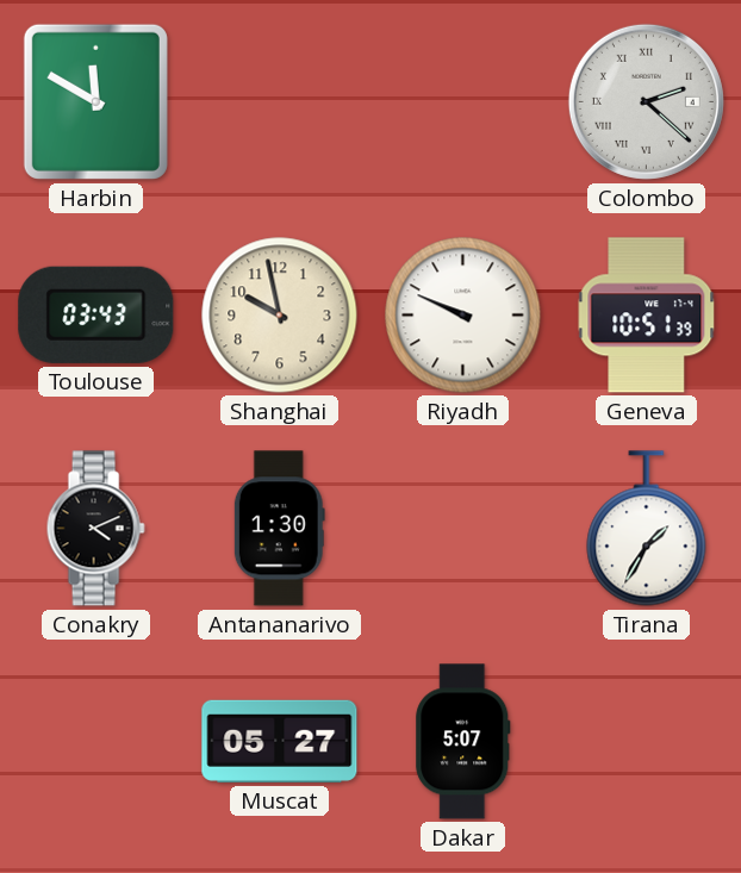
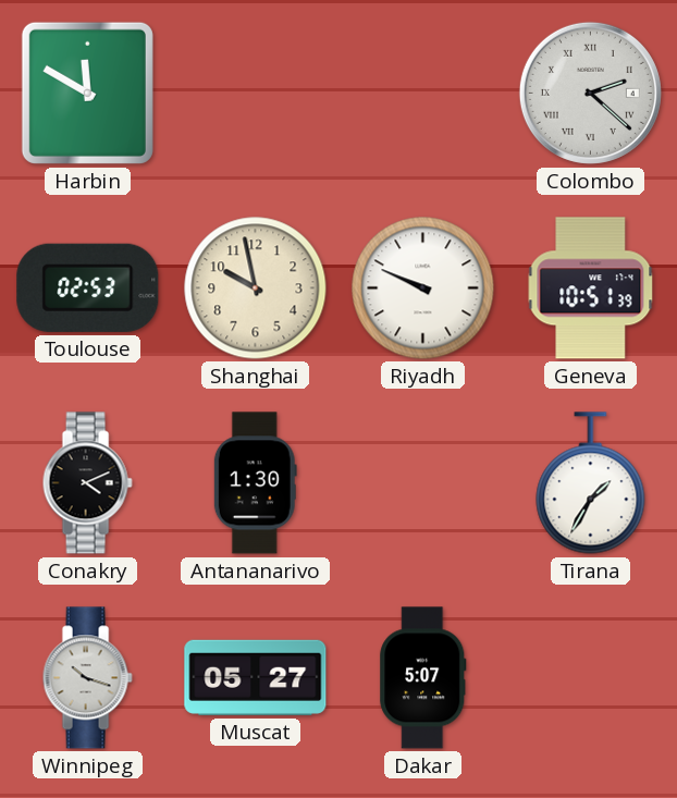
Toulouse: 03:43 -> 02:53
Winnipeg: none -> 10:18
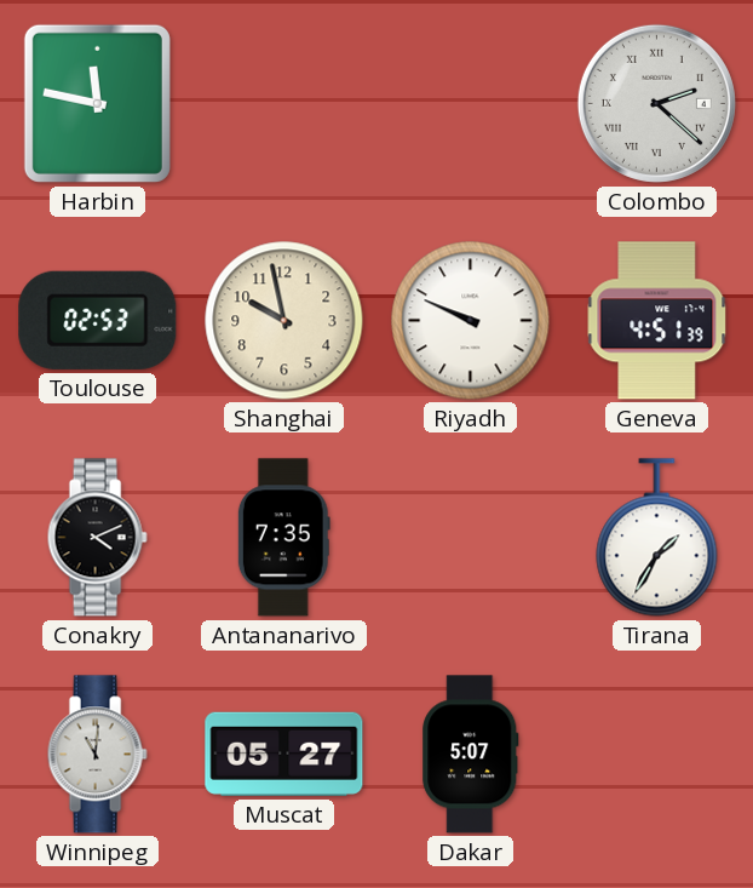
Harbin: 11:50 -> 11:47
Geneva: 10:51 -> 4:51
Antananarivo: 1:30 -> 7:35
Winnipeg: 10:18 -> 11:01
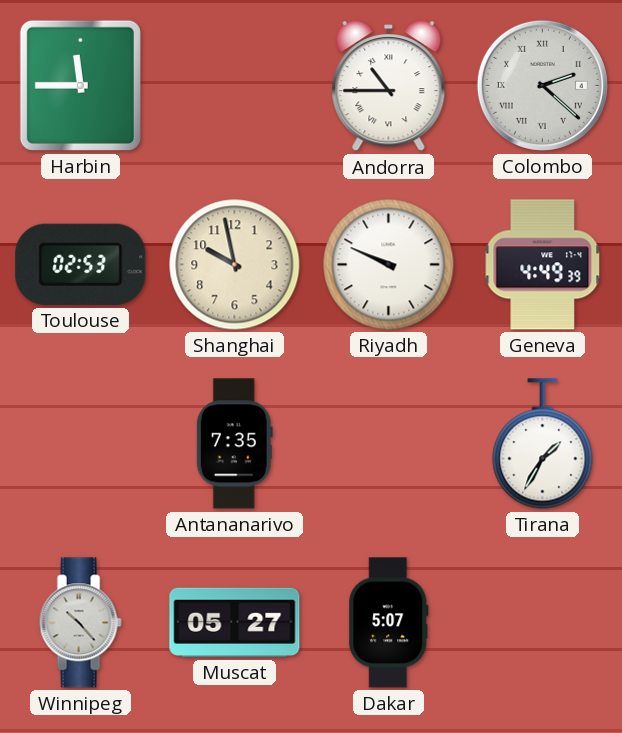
Harbin: 11:47 -> 11:45
Andorra: none -> 10:45
Geneva: 4:51 -> 4:49
Conakry: 4:11 -> none
Winnipeg: 11:01 -> 10:23
